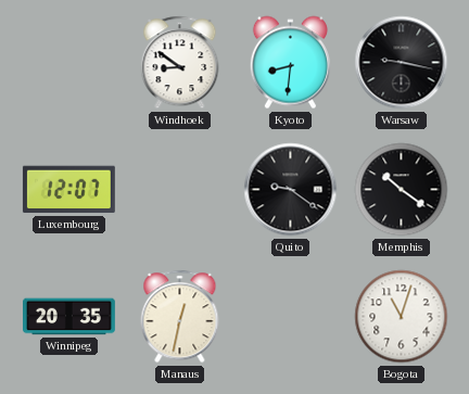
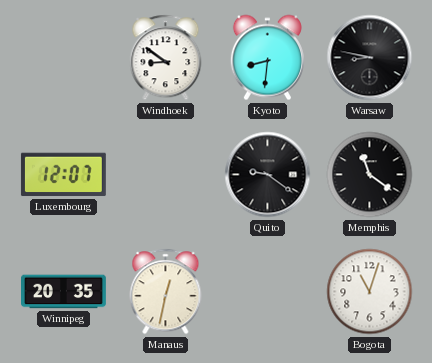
Warsaw: 9:17 -> 8:47
Memphis: 10:21 -> 11:21
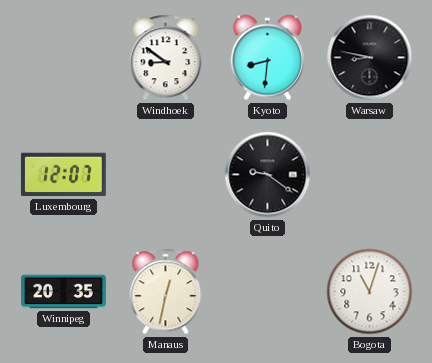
Memphis: 11:21 -> none
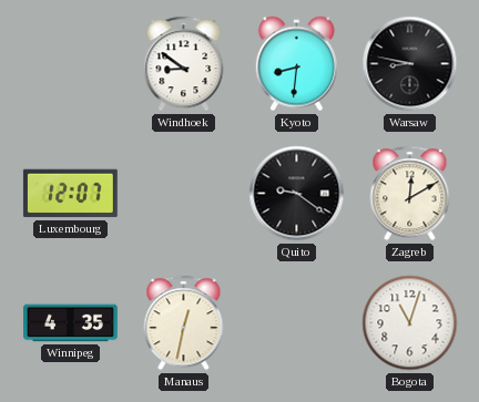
Zagreb: none -> 12:10
Winnipeg: 20:35 -> 4:35
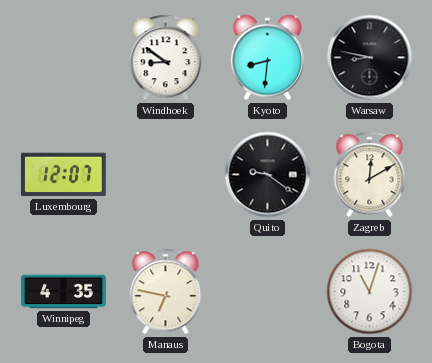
Manaus: 12:32 -> 6:47
